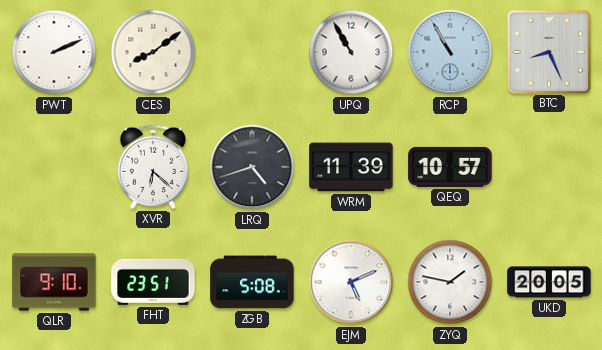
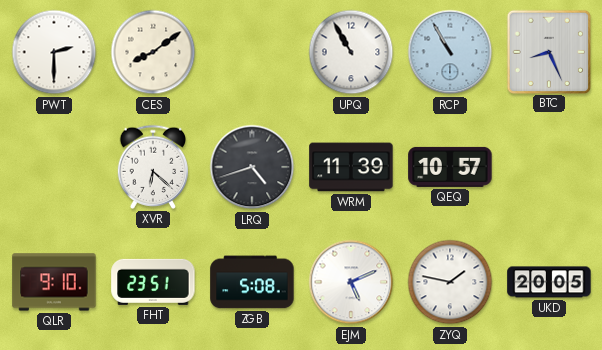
PWT: 2:11 -> 2:30
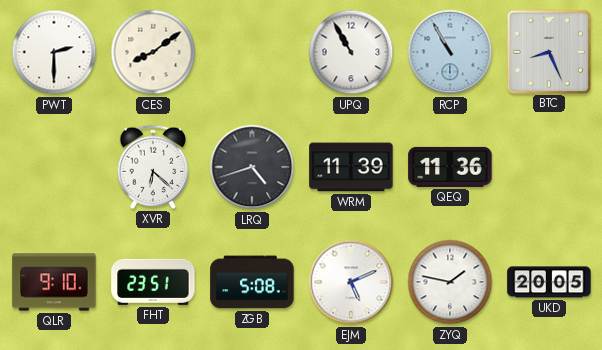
QEQ: 10:57 -> 11:36
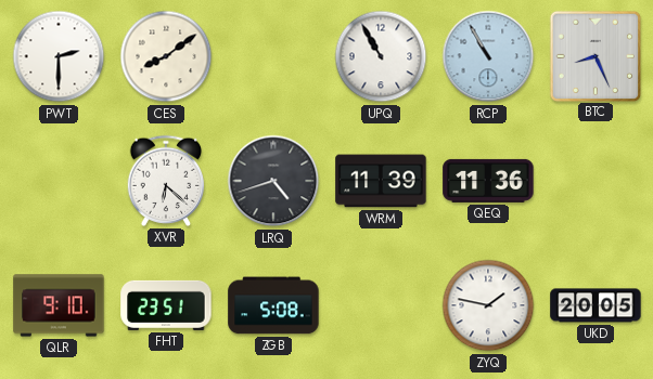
EJM: 5:11 -> none
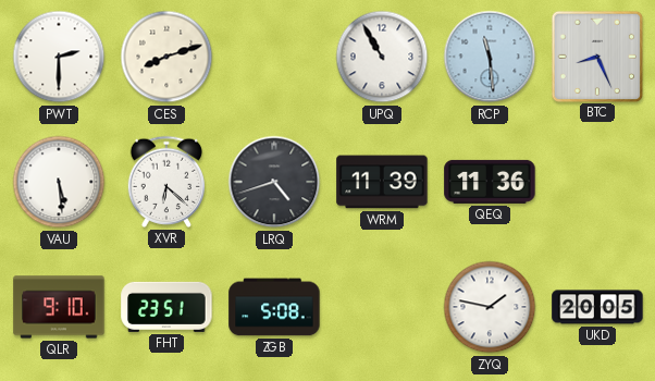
CES: 8:09 -> 8:12
RCP: 10:55 -> 11:29
VAU: none -> 5:29
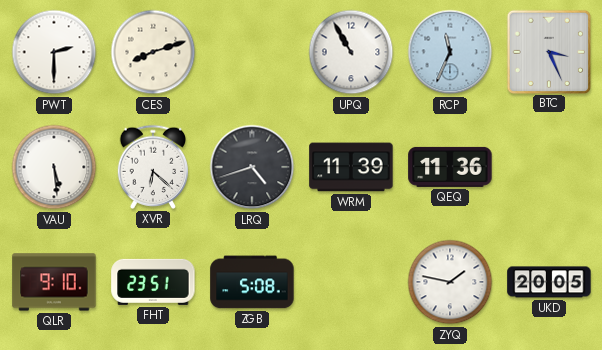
RCP: 11:29 -> 11:34
BTC: 8:26 -> 3:26
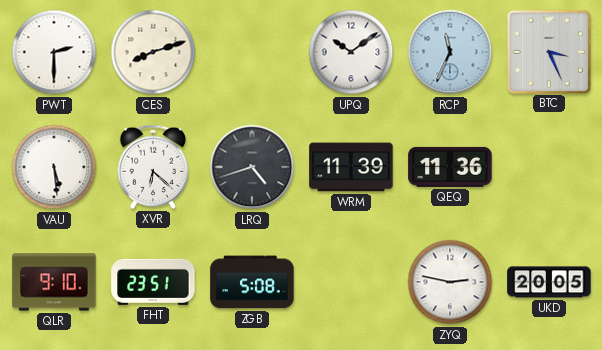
UPQ: 10:55 -> 10:09
ZYQ: 1:47 -> 2:47
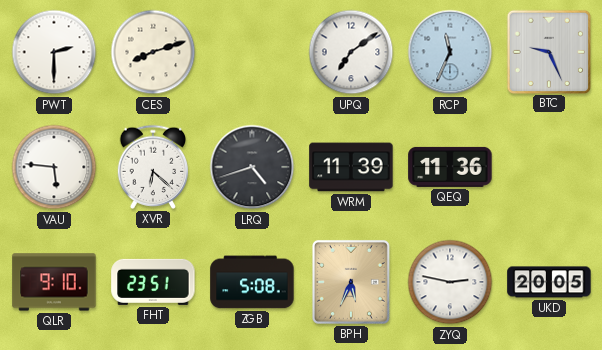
UPQ: 10:09 -> 7:09
BTC: 3:26 -> 9:26
VAU: 5:29 -> 5:46
BPH: none -> 5:34
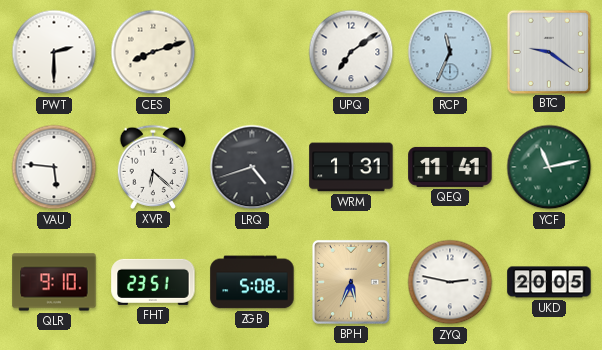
BTC: 9:26 -> 9:21
WRM: 11:39 -> 1:31
QEQ: 11:36 -> 11:41
YCF: none -> 11:13
